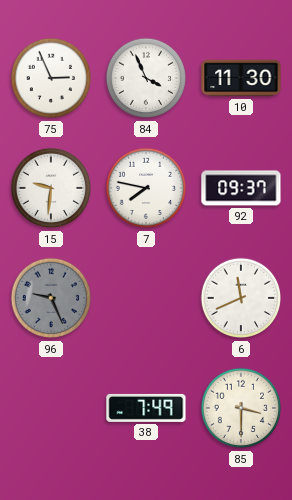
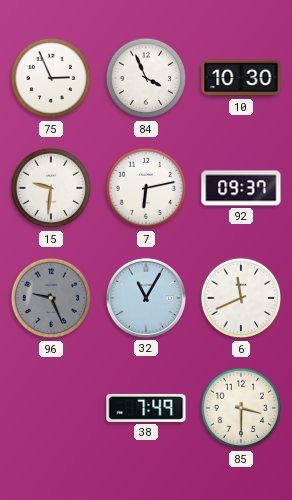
10: 11:30 -> 10:30
7: 7:47 -> 6:13
32: none -> 11:05
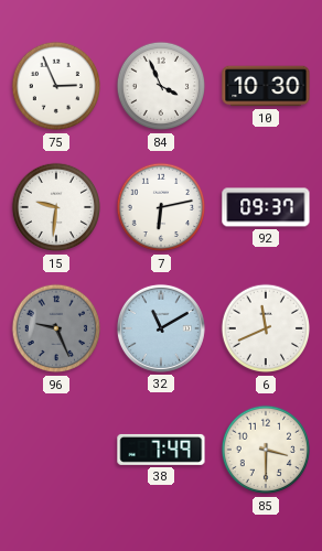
32: 11:05 -> 11:10
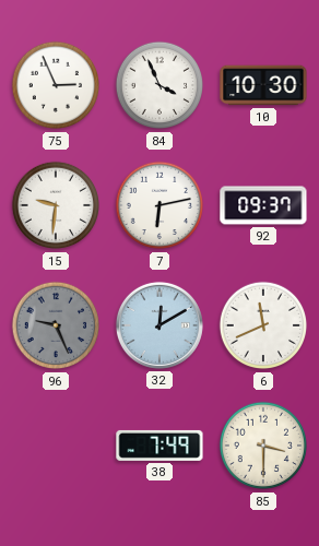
32: 11:10 -> 12:10
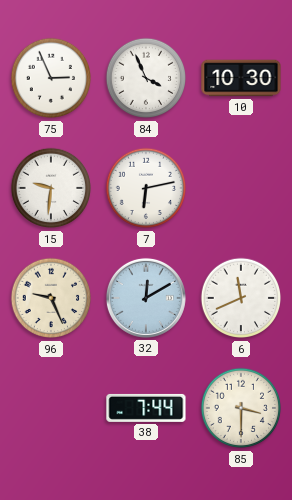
92: 09:37 -> none
96 dial: grey -> cream
38: 7:49 -> 7:44
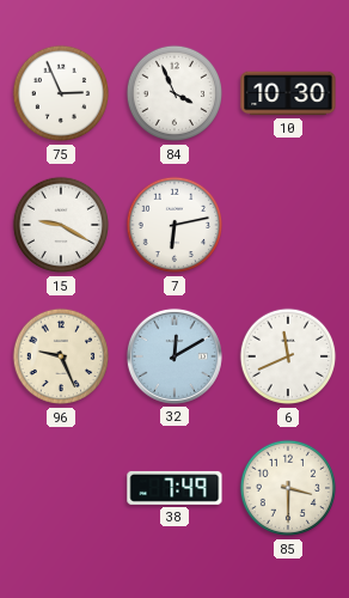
15: 9:31 -> 9:20
38: 7:44 -> 7:49
